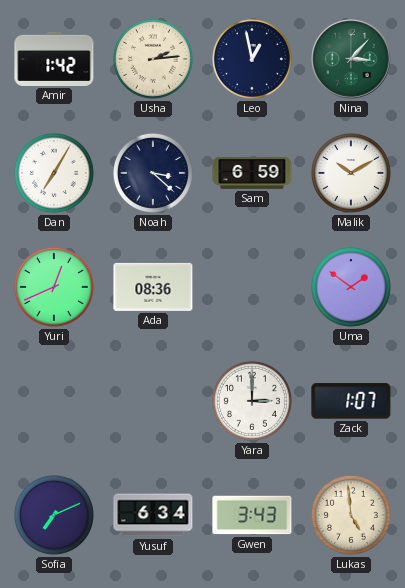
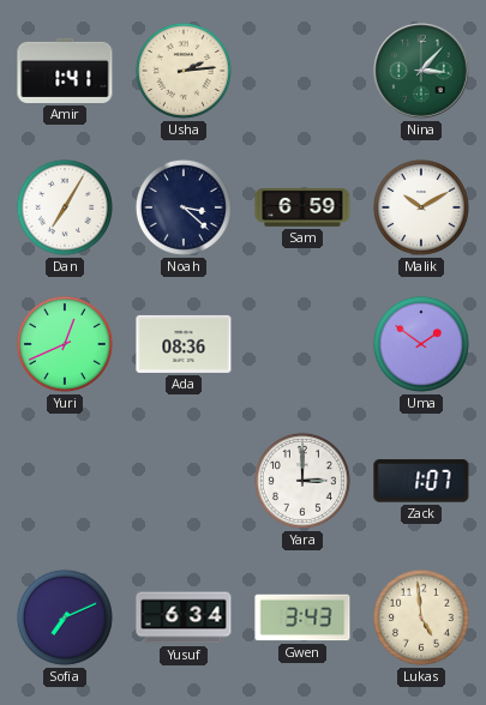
Amir: 1:42 -> 1:41
Leo: 12:58 -> none
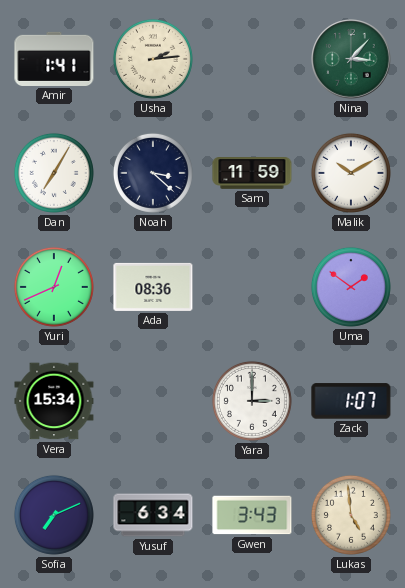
Sam: 6:59 -> 11:59
Vera: none -> 15:34
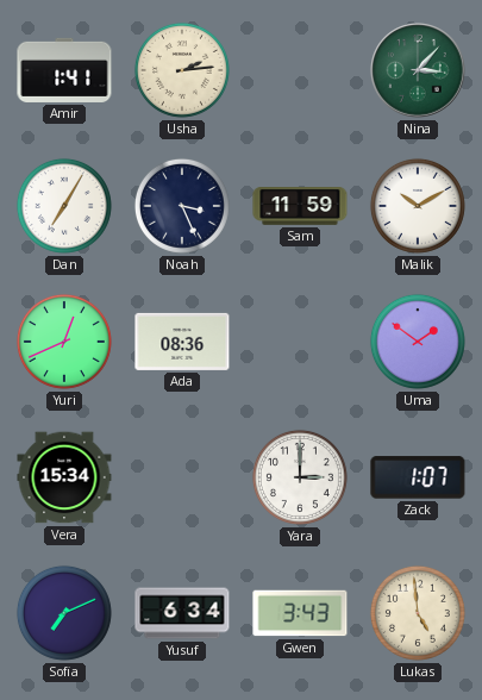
Noah: 3:22 -> 3:26
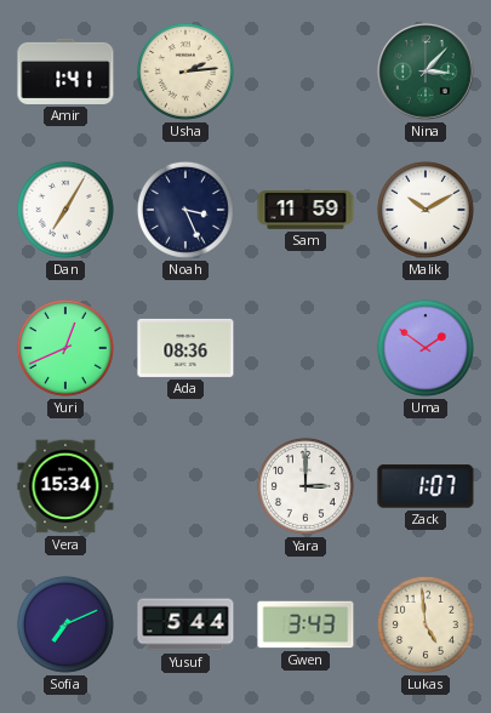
Yusuf: 6:34 -> 5:44
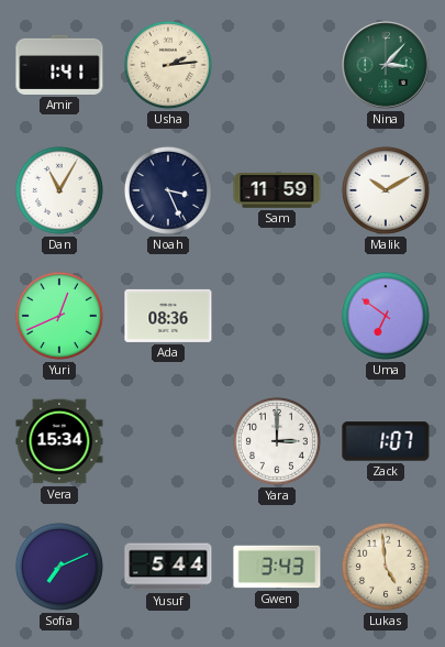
Dan: 7:05 -> 11:05
Uma: 1:51 -> 6:51
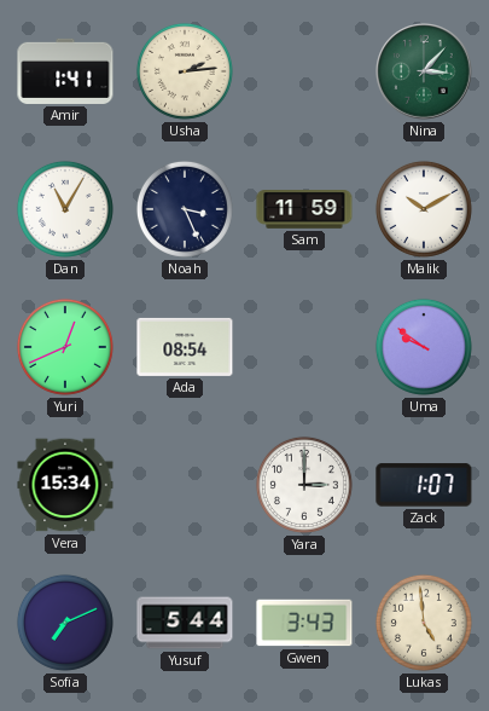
Ada: 08:36 -> 08:54
Uma: 6:51 -> 9:51
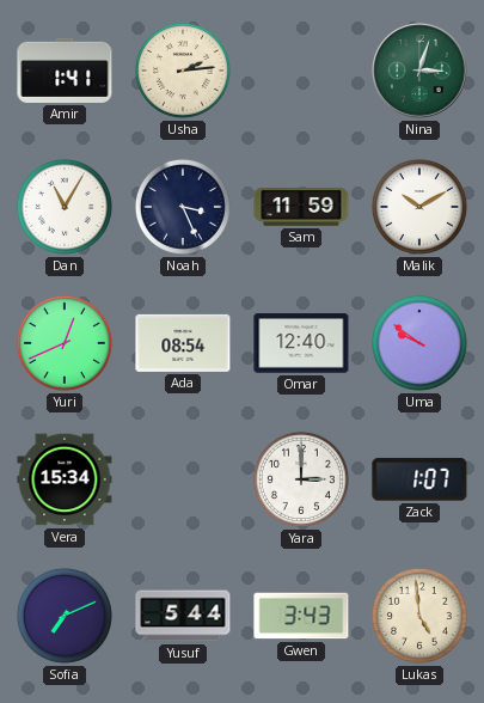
Nina: 3:07 -> 3:03
Omar: none -> 12:40
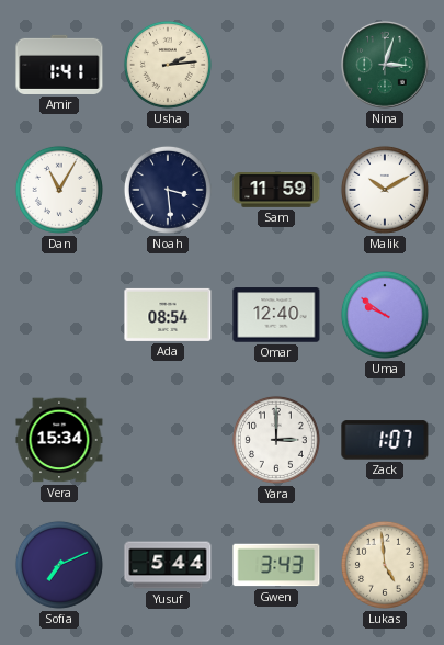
Noah: 3:26 -> 3:29
Yuri: 12:41 -> none
